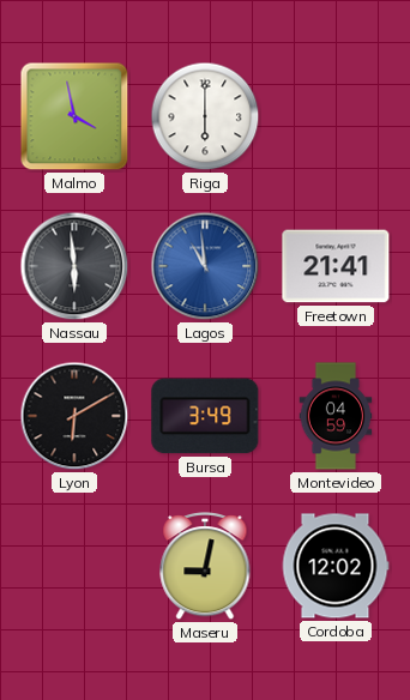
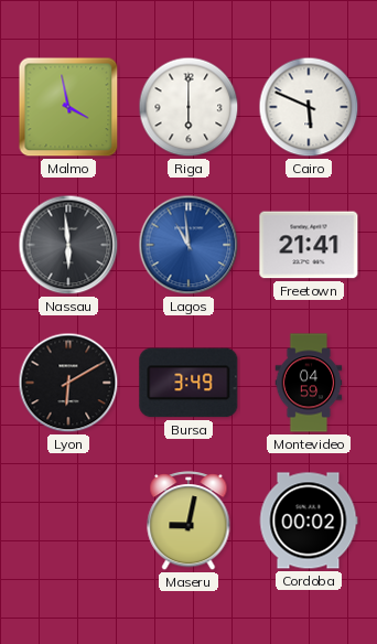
Cairo: none -> 5:49
Cordoba: 12:02 -> 00:02
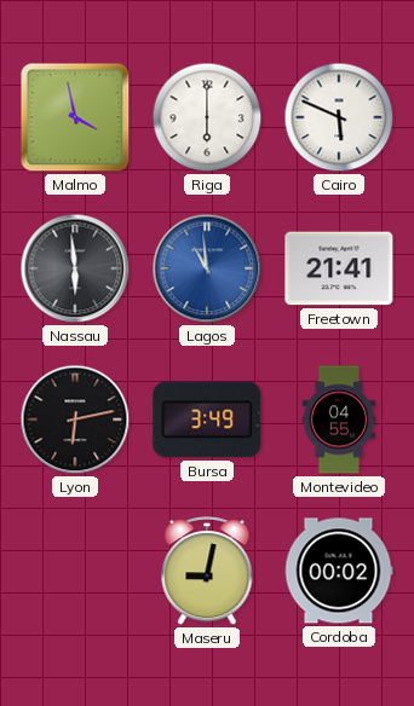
Lyon: 6:10 -> 6:13
Montevideo: 04:59 -> 04:55
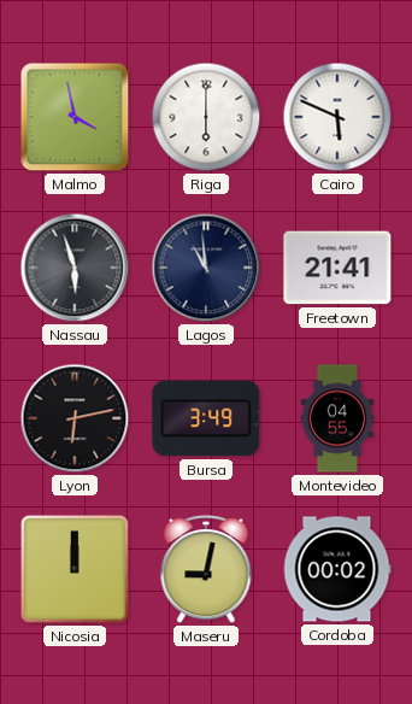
Nassau: 5:59 -> 5:57
Lagos dial: blue -> navy
Nicosia: none -> 12:00
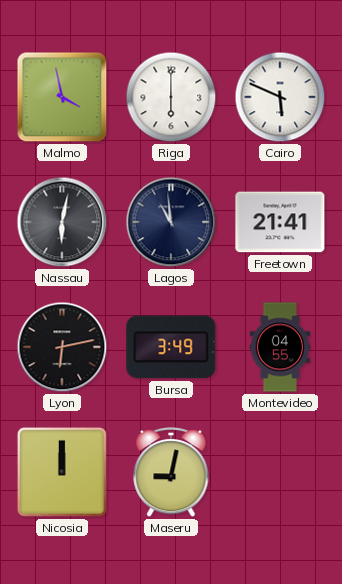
Nassau: 5:57 -> 6:02
Cordoba: 00:02 -> none
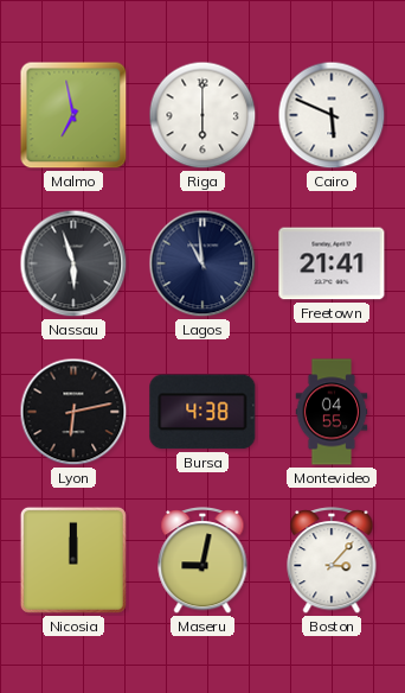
Malmo: 3:58 -> 6:58
Nassau: 6:02 -> 5:57
Bursa: 3:49 -> 4:38
Boston: none -> 3:07
